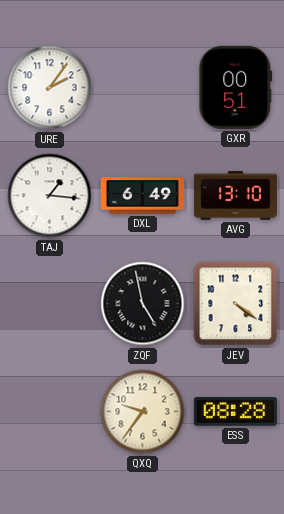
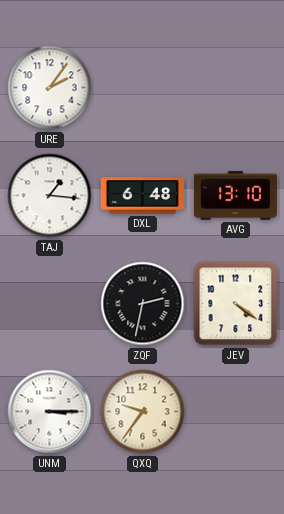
GXR: 00:51 -> none
DXL: 6:49 -> 6:48
ZQF: 4:58 -> 2:32
UNM: none -> 3:15
ESS: 08:28 -> none
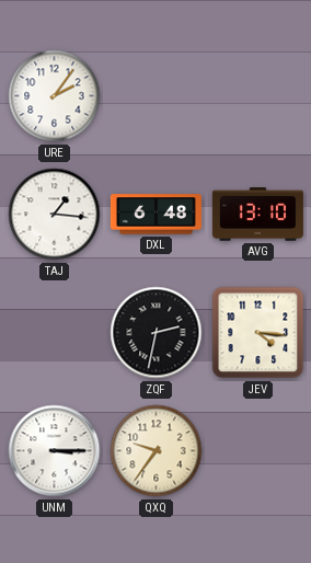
JEV: 4:21 -> 4:16
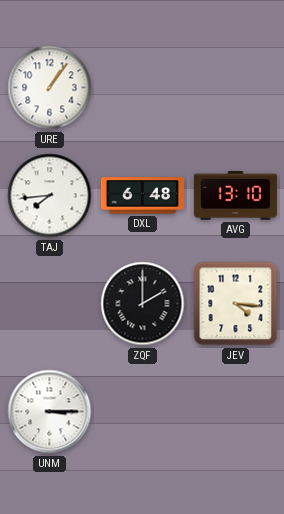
URE: 2:06 -> 1:06
TAJ: 1:16 -> 7:44
ZQF: 2:32 -> 2:00
QXQ: 9:36 -> none
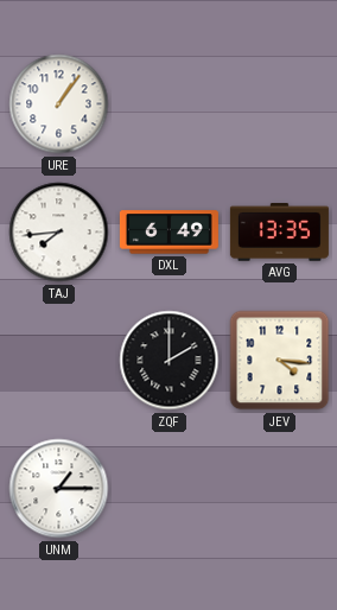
DXL: 6:48 -> 6:49
AVG: 13:10 -> 13:35
UNM: 3:15 -> 1:15
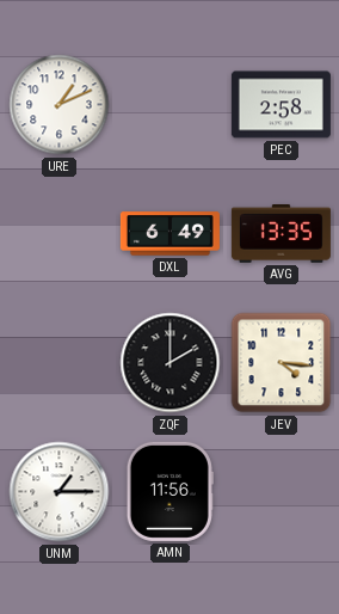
URE: 1:06 -> 1:11
PEC: none -> 2:58
TAJ: 7:44 -> none
AMN: none -> 11:56
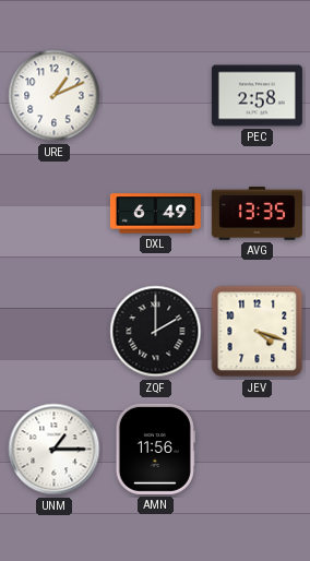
JEV: 4:16 -> 4:18
